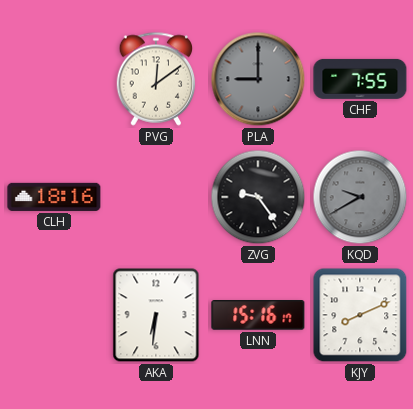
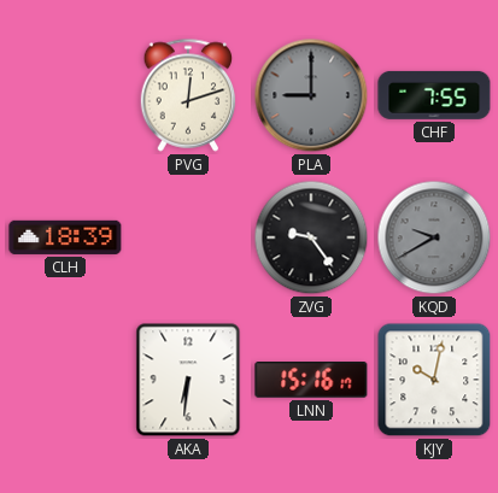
PVG: 12:09 -> 12:12
CLH: 18:16 -> 18:39
KJY: 8:11 -> 10:02
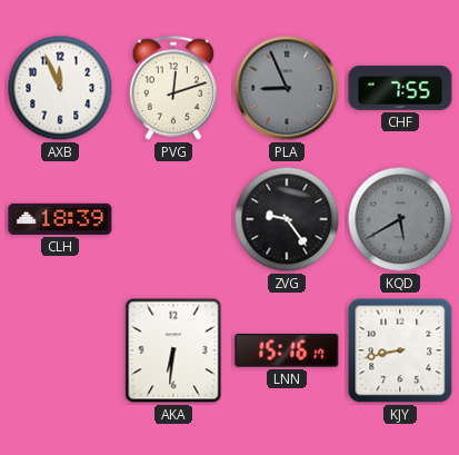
AXB: none -> 11:56
PLA: 9:00 -> 8:56
KQD: 9:40 -> 5:40
KJY: 10:02 -> 8:43
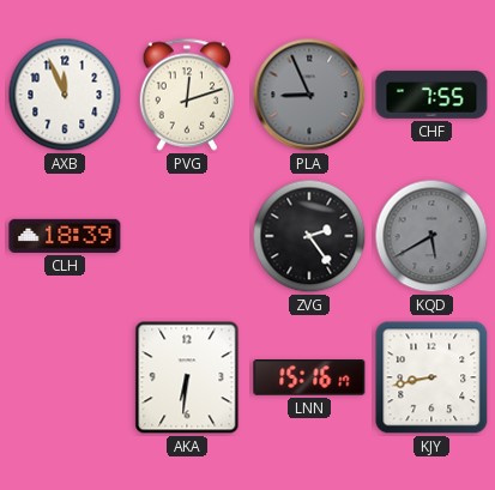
ZVG: 9:24 -> 2:24
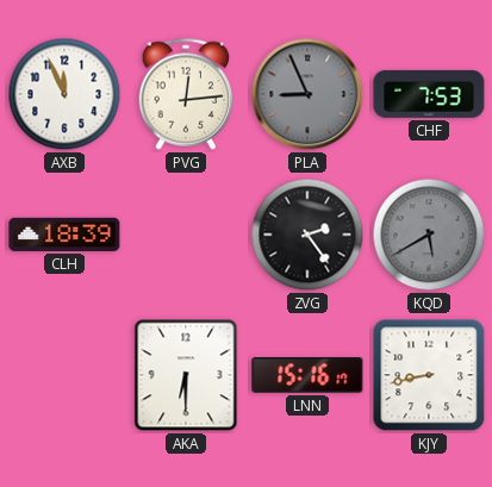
PVG: 12:12 -> 12:14
CHF: 7:55 -> 7:53
AKA: 6:31 -> 6:30
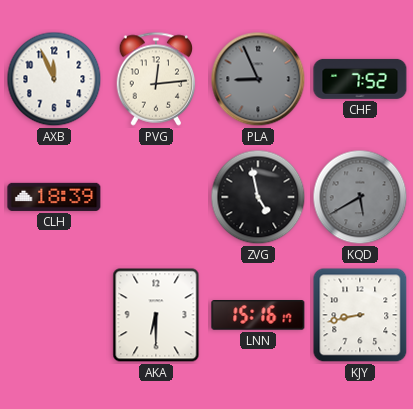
CHF: 7:53 -> 7:52
ZVG: 2:24 -> 4:58
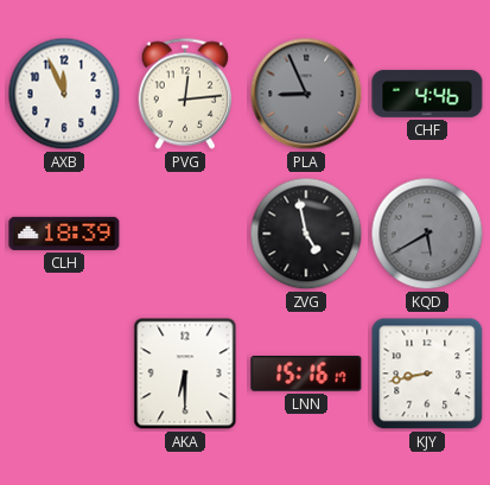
CHF: 7:52 -> 4:46
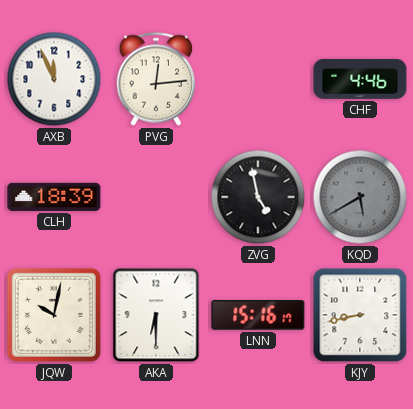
PLA: 8:56 -> none
JQW: none -> 10:02
